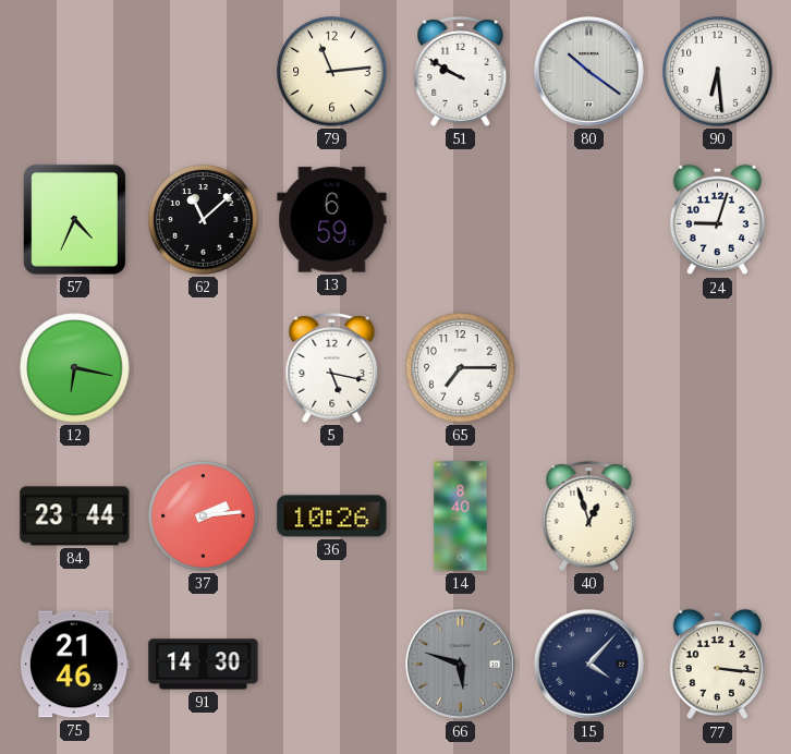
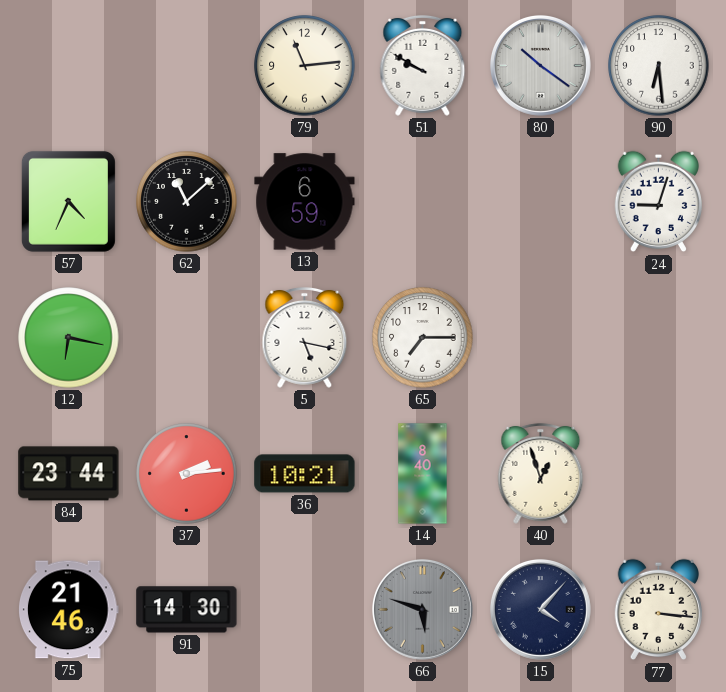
36: 10:26 -> 10:21
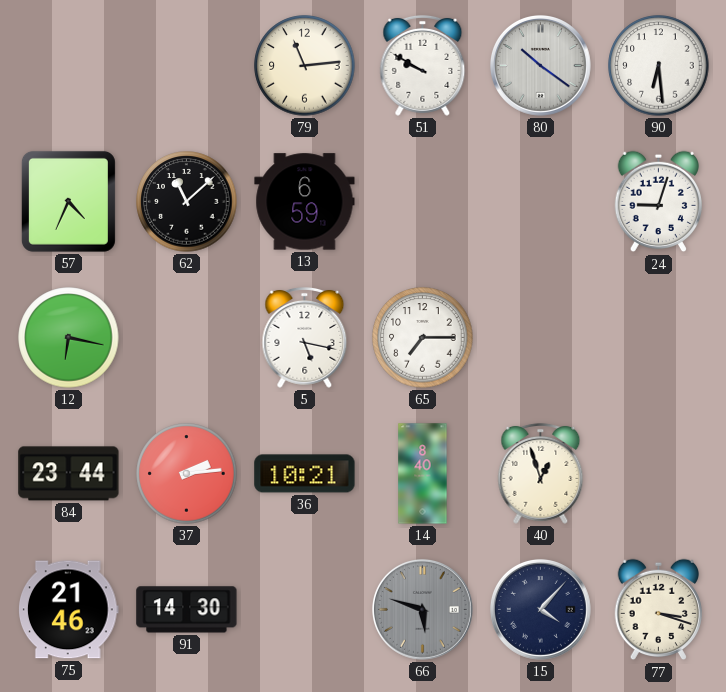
77: 3:16 -> 3:18
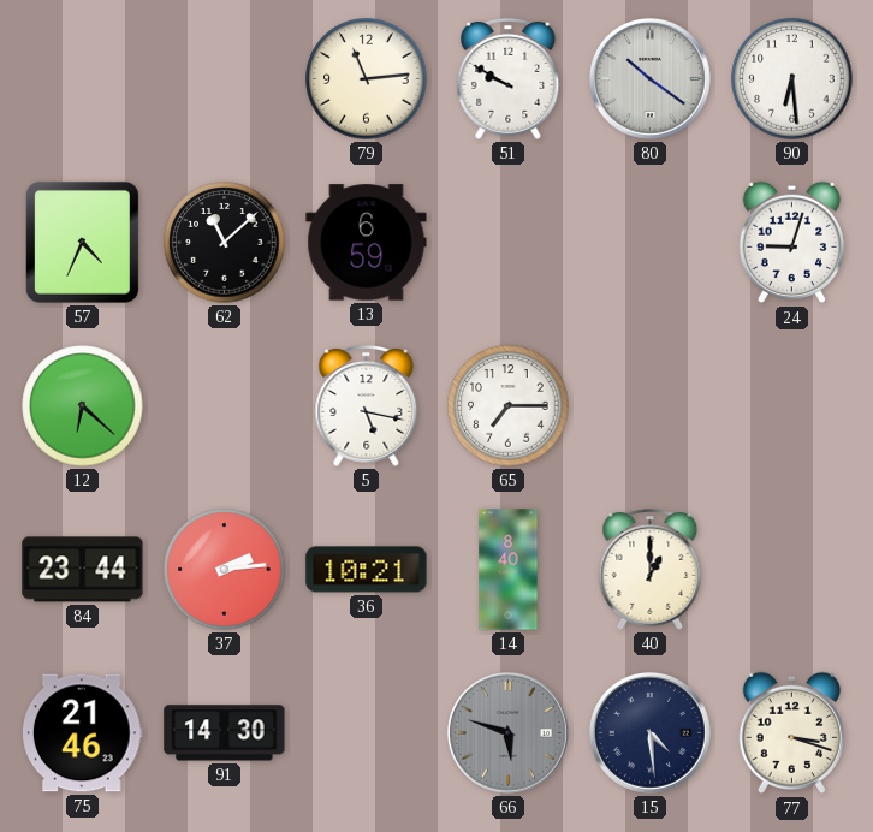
12: 6:17 -> 6:22
40: 12:57 -> 1:00
15: 4:07 -> 4:29
